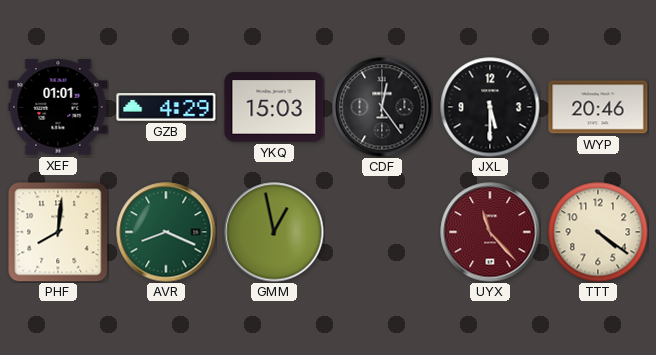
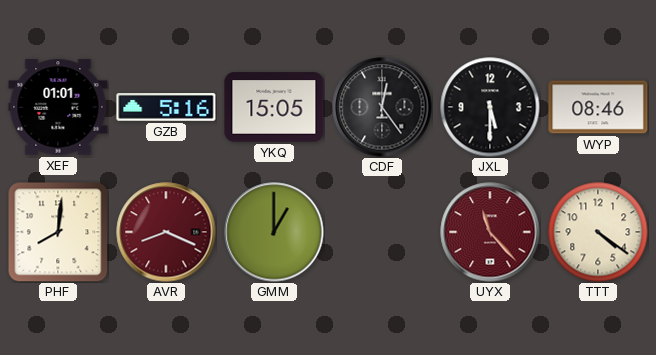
GZB: 4:29 -> 5:16
YKQ: 15:03 -> 15:05
WYP: 20:46 -> 08:46
AVR dial: green -> burgundy
GMM: 12:58 -> 1:00
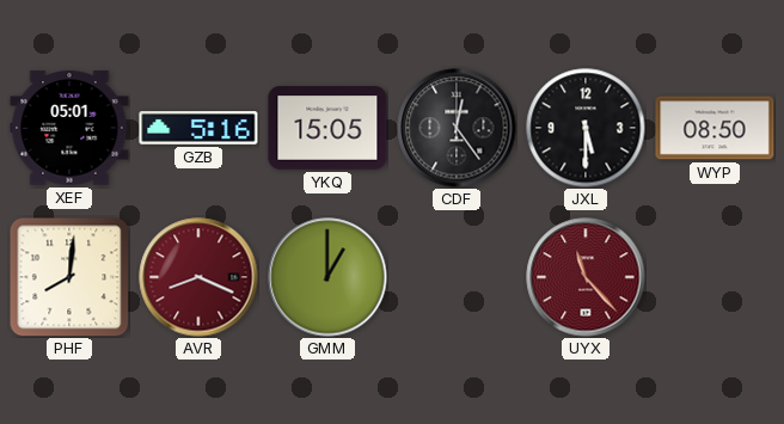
XEF: 01:01 -> 05:01
WYP: 08:46 -> 08:50
TTT: 4:21 -> none
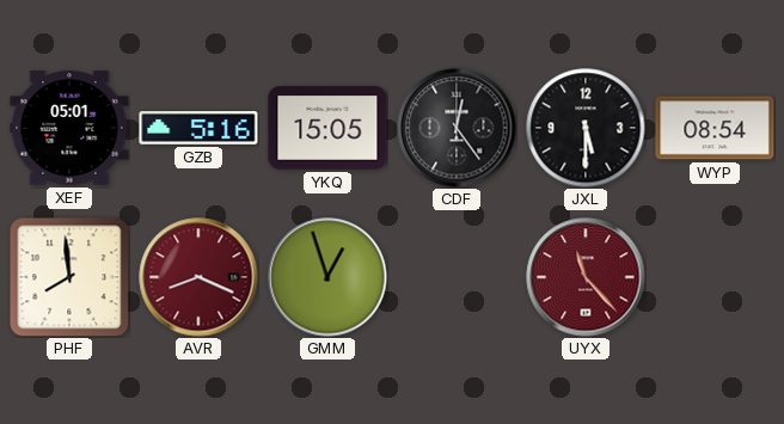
WYP: 08:50 -> 08:54
PHF: 8:01 -> 7:59
GMM: 1:00 -> 12:57
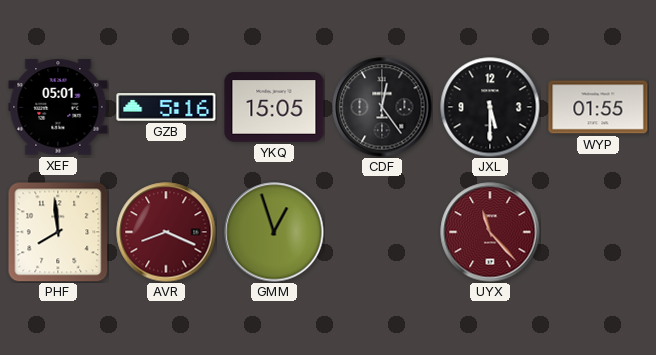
WYP: 08:54 -> 01:55
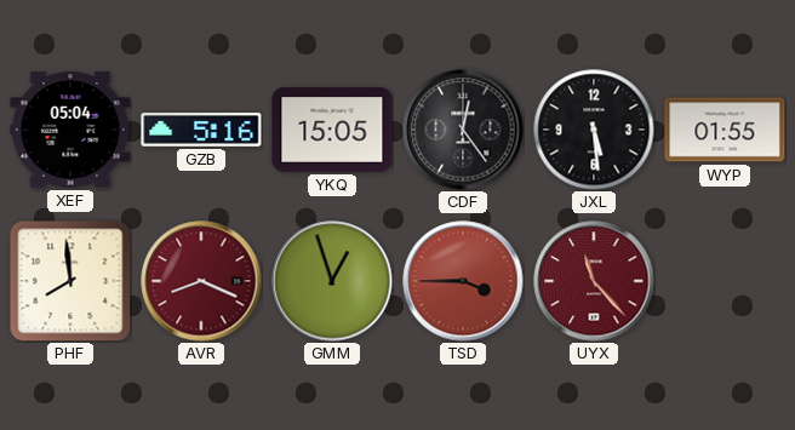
XEF: 05:01 -> 05:04
JXL: 5:30 -> 5:29
TSD: none -> 3:45
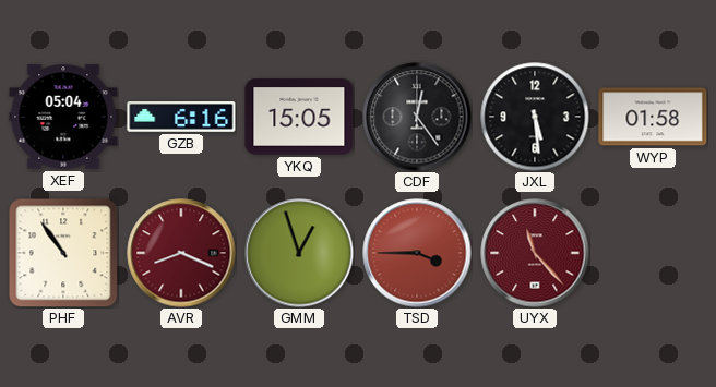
GZB: 5:16 -> 6:16
WYP: 01:55 -> 01:58
PHF: 7:59 -> 10:54
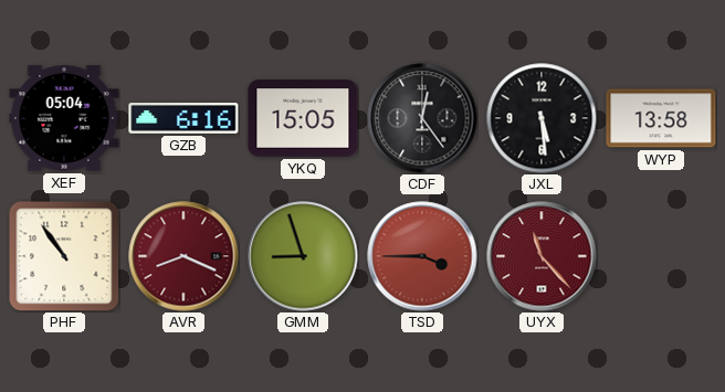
WYP: 01:58 -> 13:58
GMM: 12:57 -> 8:57
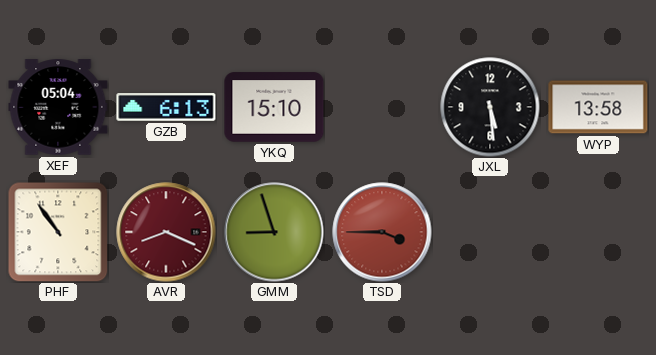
GZB: 6:16 -> 6:13
YKQ: 15:05 -> 15:10
CDF: 12:24 -> none
UYX: 11:23 -> none
